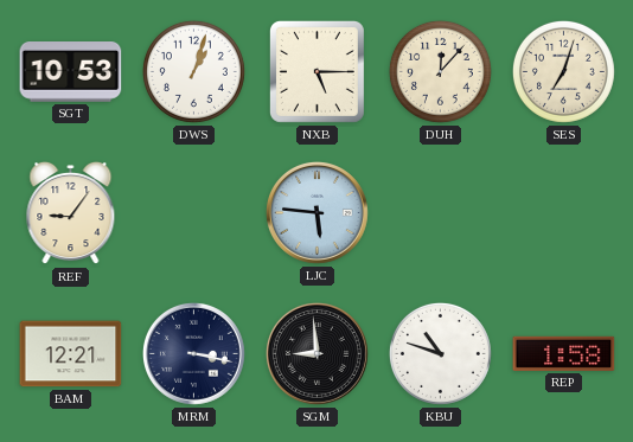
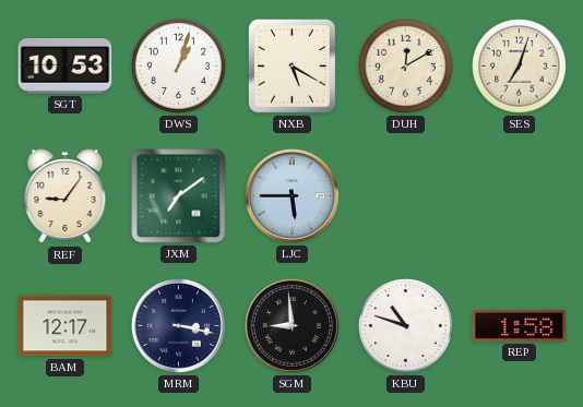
NXB: 5:15 -> 5:20
DUH: 12:07 -> 12:10
JXM: none -> 7:09
LJC: 5:46 -> 5:45
BAM: 12:21 -> 12:17
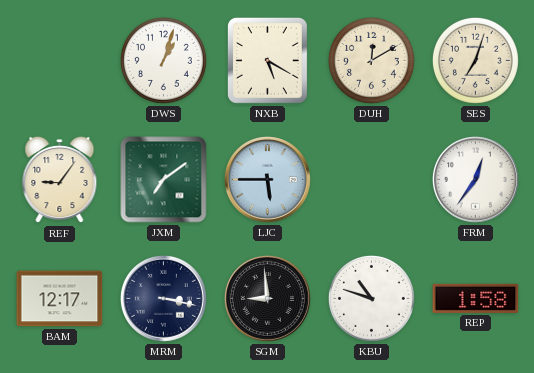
SGT: 10:53 -> none
FRM: none -> 12:36
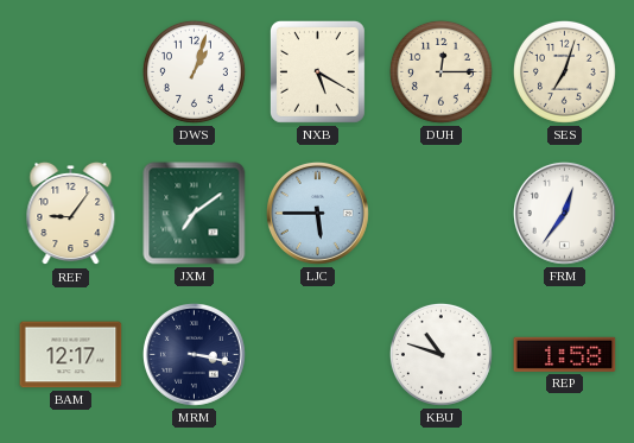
DUH: 12:10 -> 12:15
SGM: 8:59 -> none
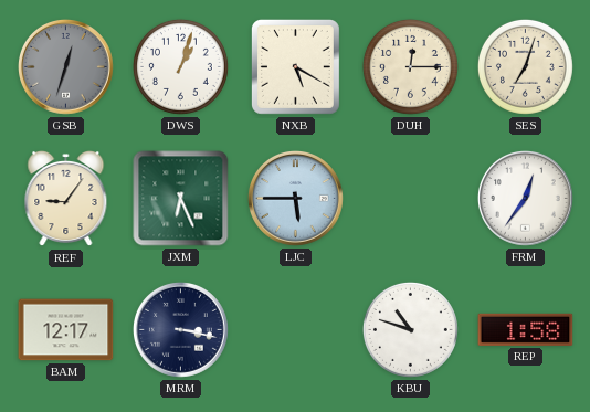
GSB: none -> 12:33
JXM: 7:09 -> 6:26
